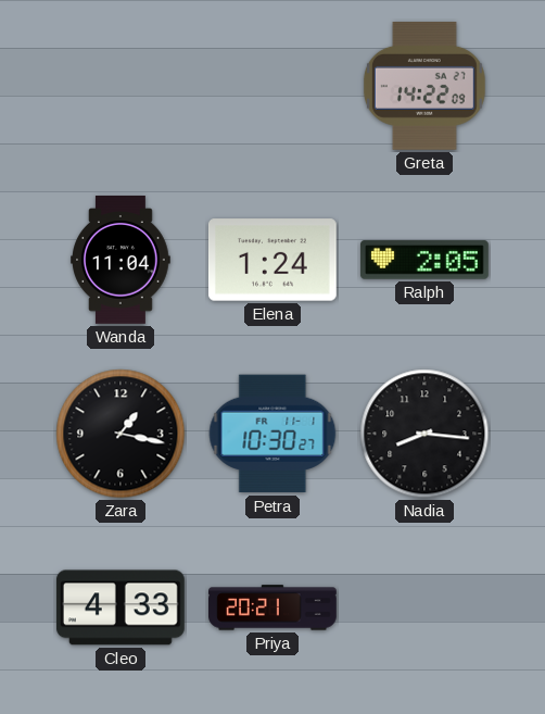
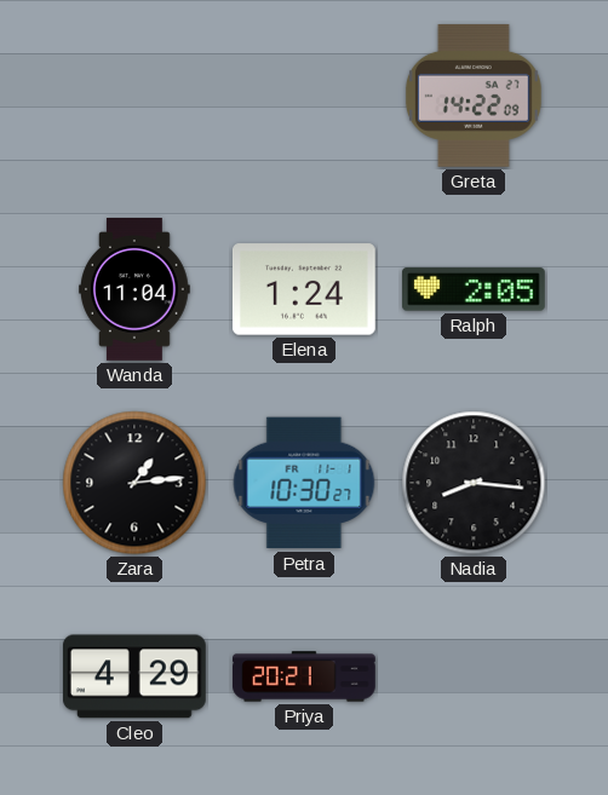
Zara: 1:17 -> 1:14
Cleo: 4:33 -> 4:29
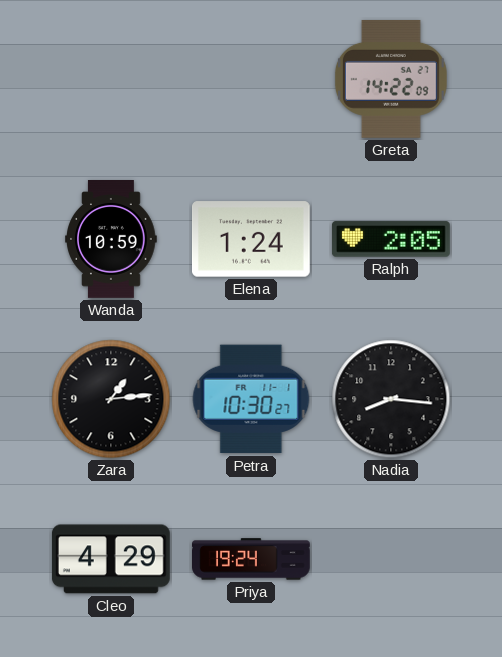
Wanda: 11:04 -> 10:59
Priya: 20:21 -> 19:24
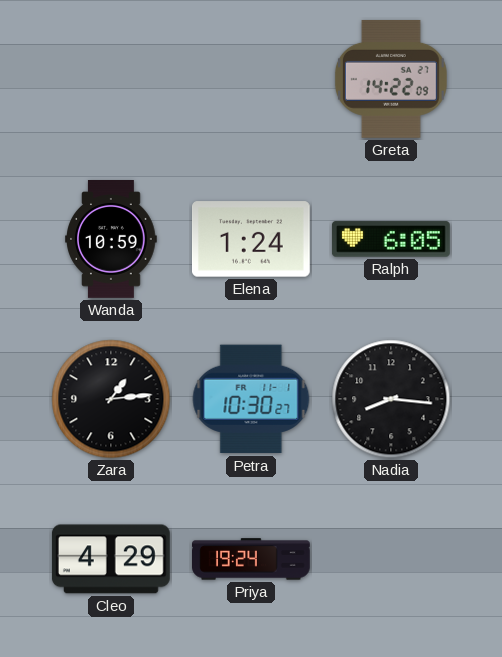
Ralph: 2:05 -> 6:05
